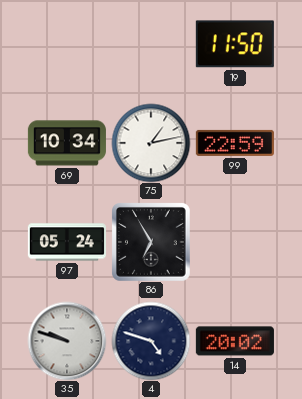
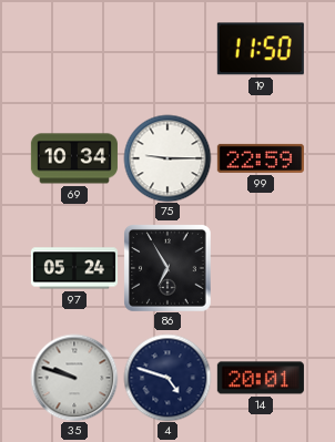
75: 1:13 -> 9:15
14: 20:02 -> 20:01
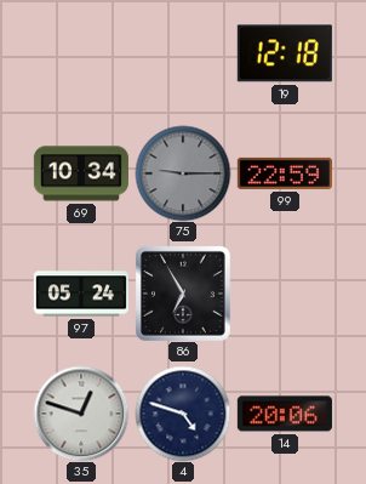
19: 11:50 -> 12:18
75 dial: white -> grey
35: 9:48 -> 12:48
14: 20:01 -> 20:06
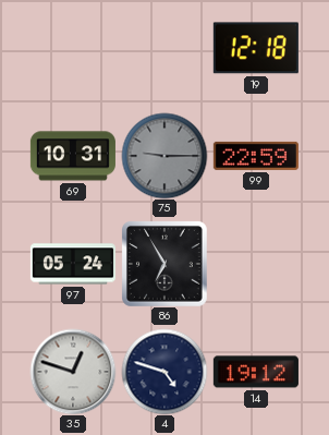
69: 10:34 -> 10:31
14: 20:06 -> 19:12
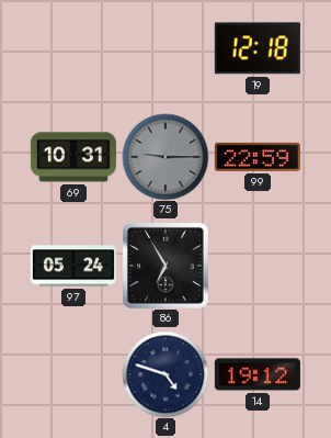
35: 12:48 -> none
